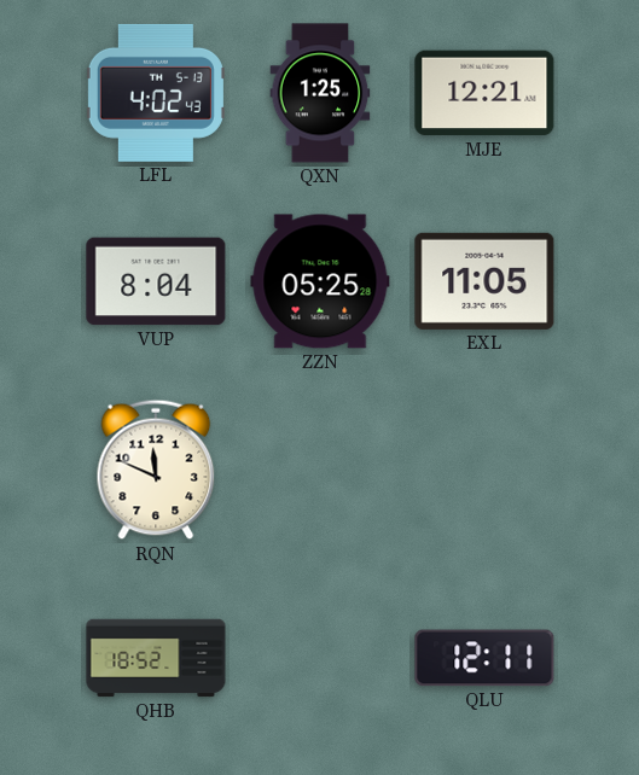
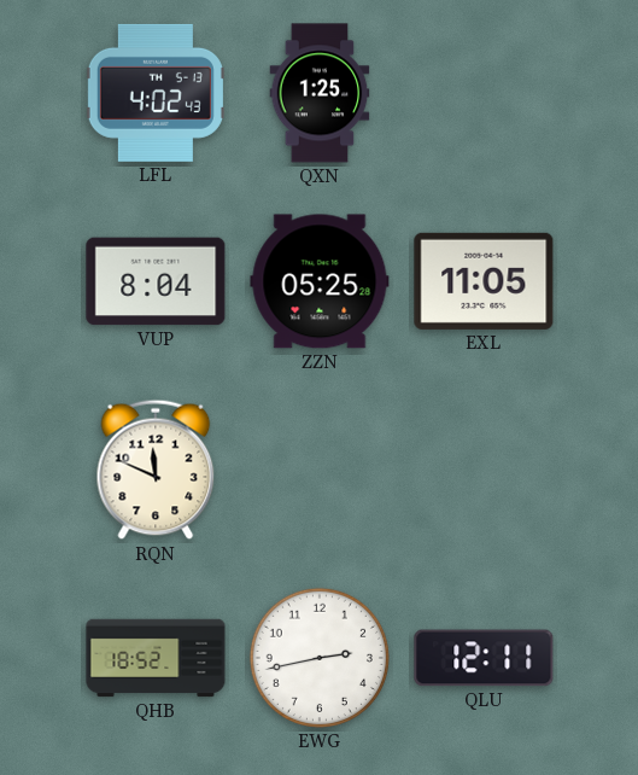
MJE: 12:21 -> none
EWG: none -> 2:43
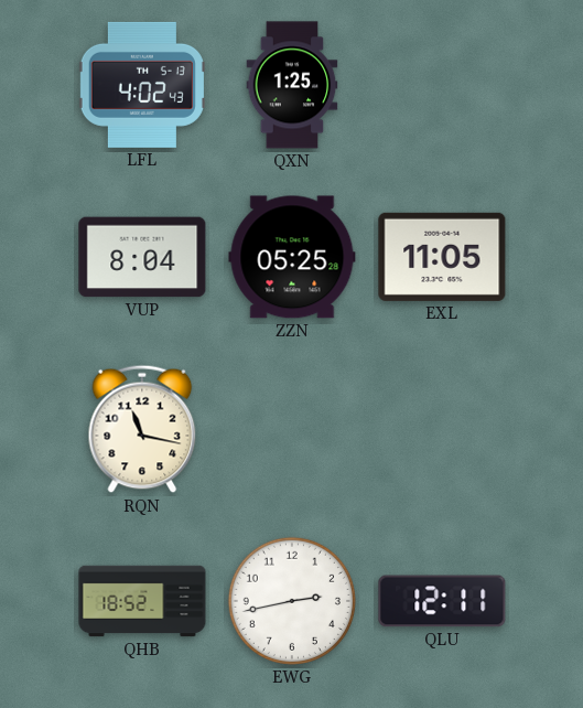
RQN: 11:49 -> 11:17
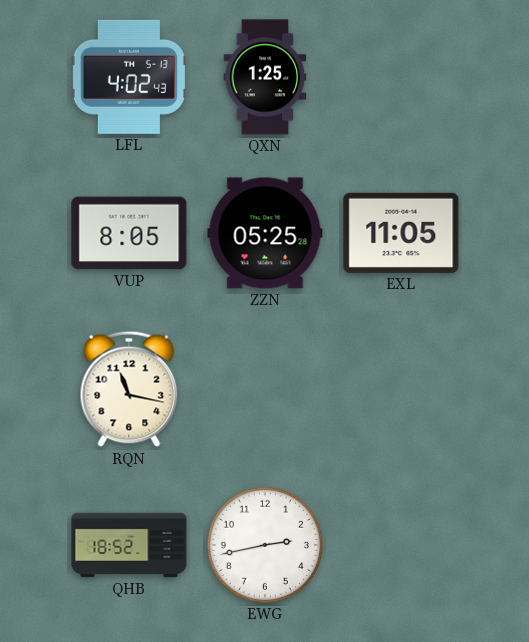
VUP: 8:04 -> 8:05
QLU: 12:11 -> none
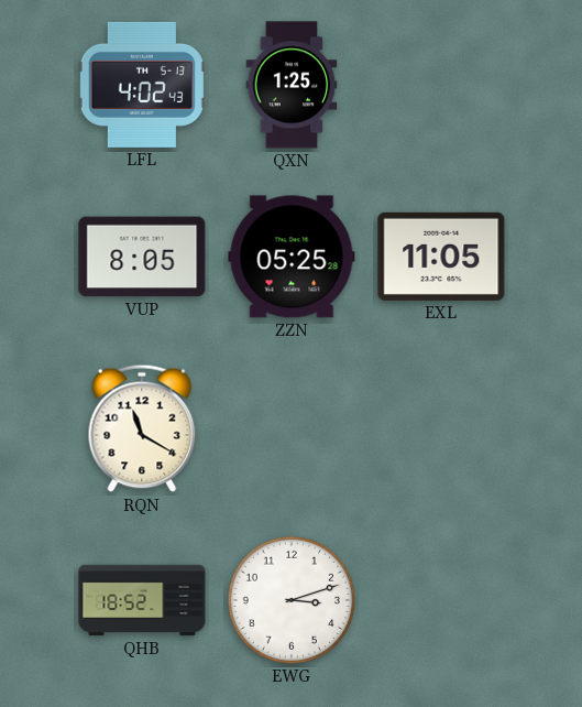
RQN: 11:17 -> 11:20
EWG: 2:43 -> 3:12
